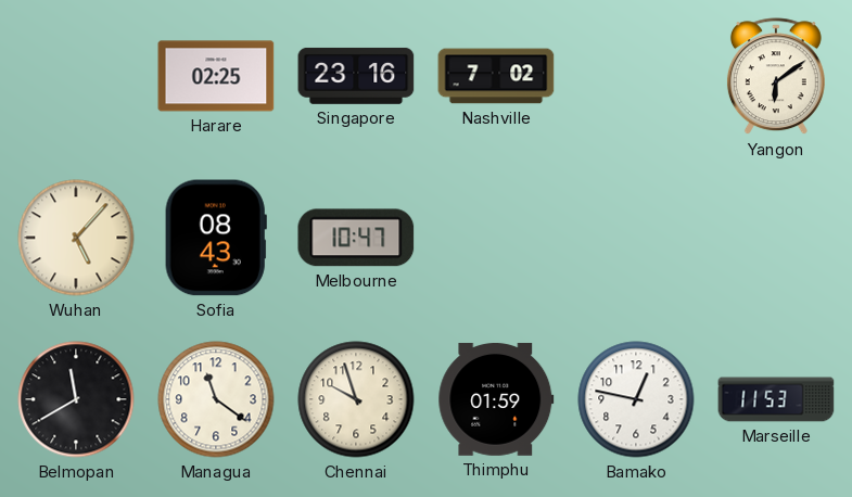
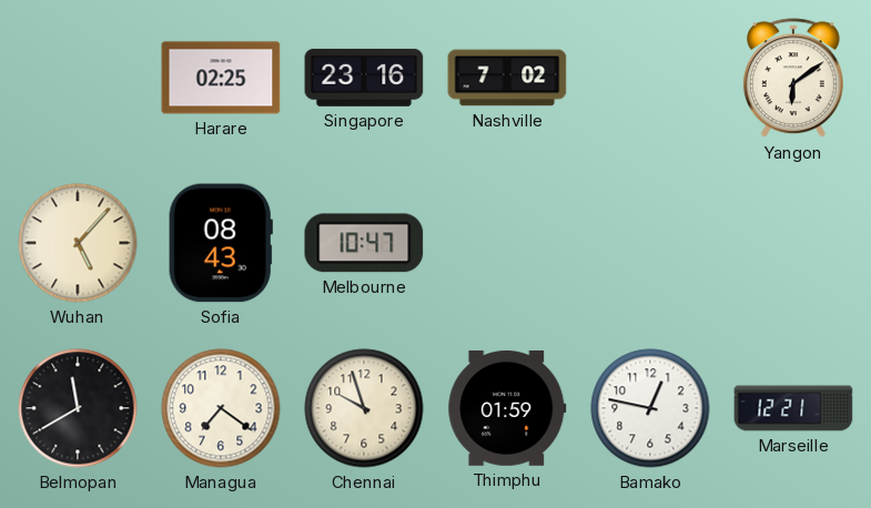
Managua: 11:21 -> 7:21
Marseille: 11:53 -> 12:21
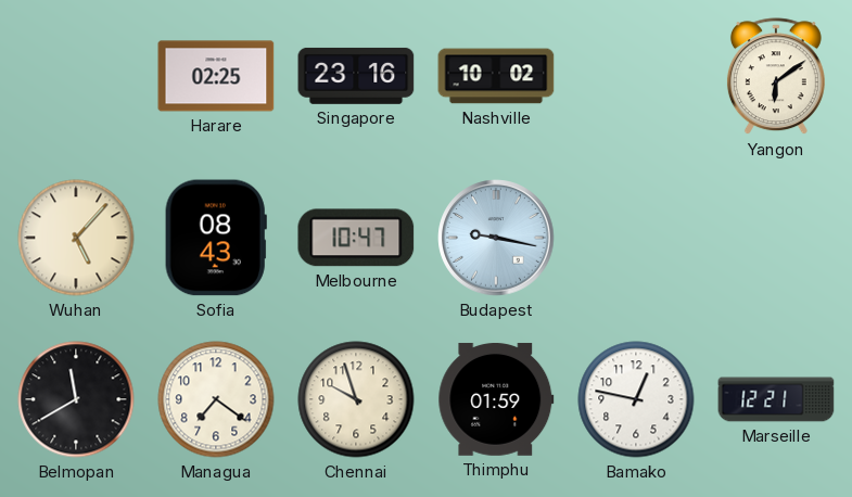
Nashville: 7:02 -> 10:02
Budapest: none -> 9:17
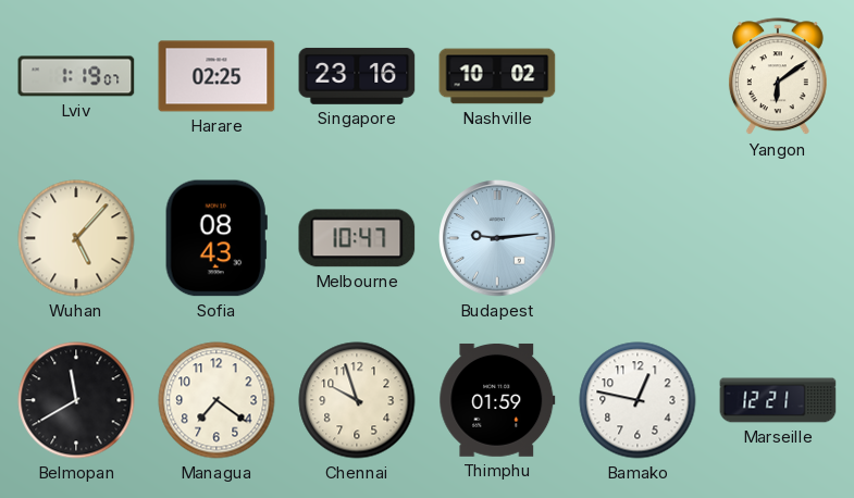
Lviv: none -> 1:19
Budapest: 9:17 -> 9:14
